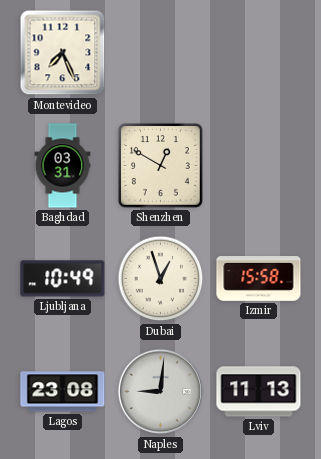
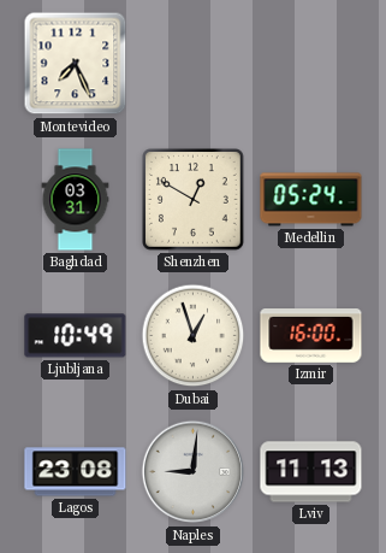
Medellin: none -> 05:24
Izmir: 15:58 -> 16:00
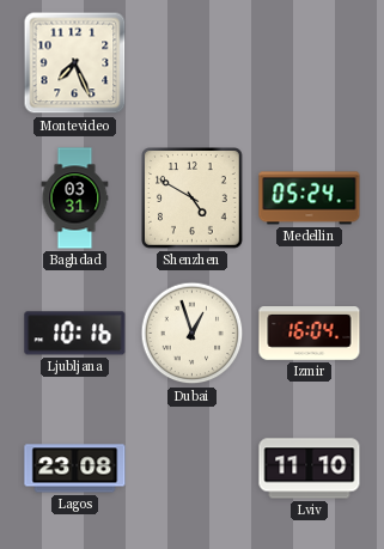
Shenzhen: 12:50 -> 4:50
Ljubljana: 10:49 -> 10:16
Izmir: 16:00 -> 16:04
Naples: 9:01 -> none
Lviv: 11:13 -> 11:10
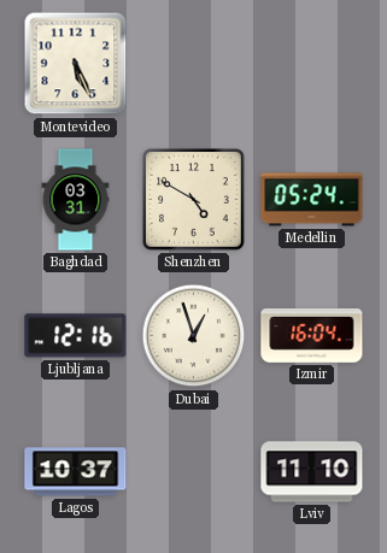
Montevideo: 7:26 -> 5:26
Ljubljana: 10:16 -> 12:16
Lagos: 23:08 -> 10:37
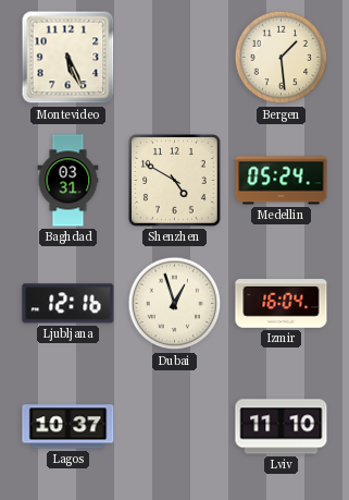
Bergen: none -> 1:29
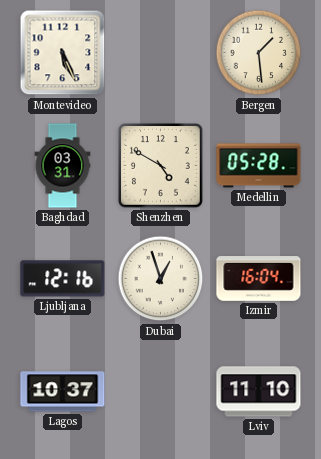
Medellin: 05:24 -> 05:28
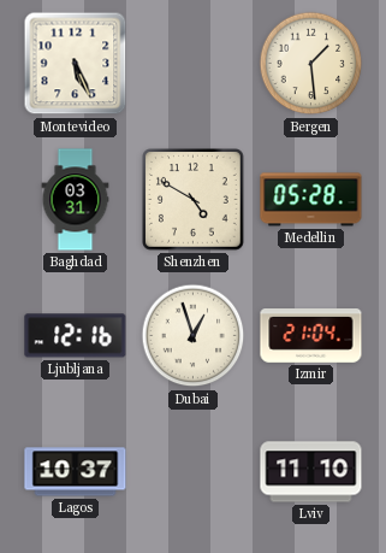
Izmir: 16:04 -> 21:04
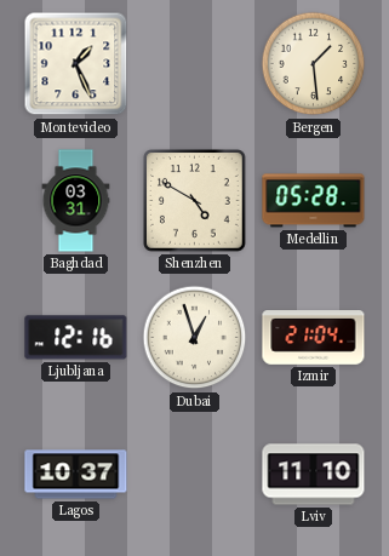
Montevideo: 5:26 -> 1:26
